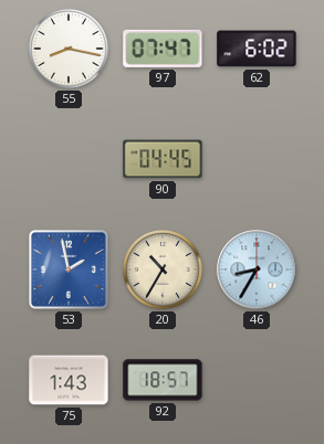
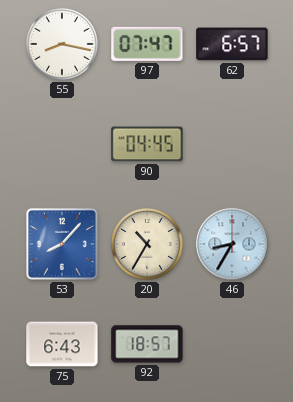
62: 6:02 -> 6:57
53: 1:58 -> 8:07
75: 1:43 -> 6:43
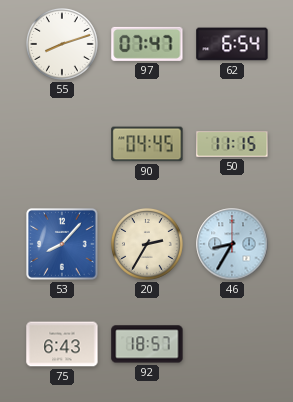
55: 8:17 -> 8:12
62: 6:57 -> 6:54
50: none -> 11:15
20: 10:35 -> 2:35
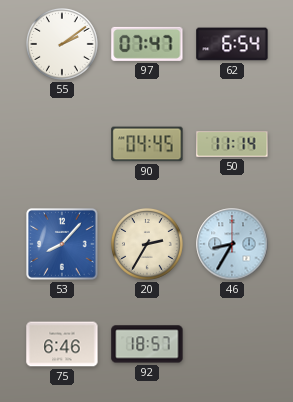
55: 8:12 -> 2:09
50: 11:15 -> 11:14
75: 6:43 -> 6:46
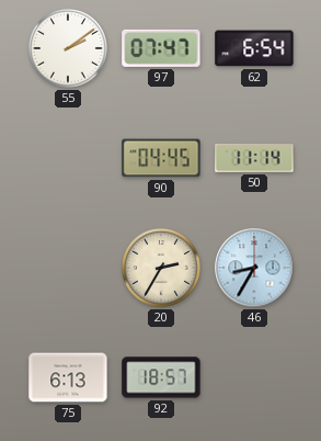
53: 8:07 -> none
75: 6:46 -> 6:13
